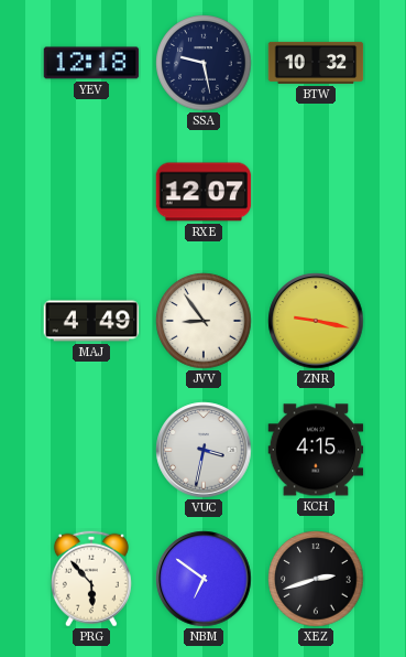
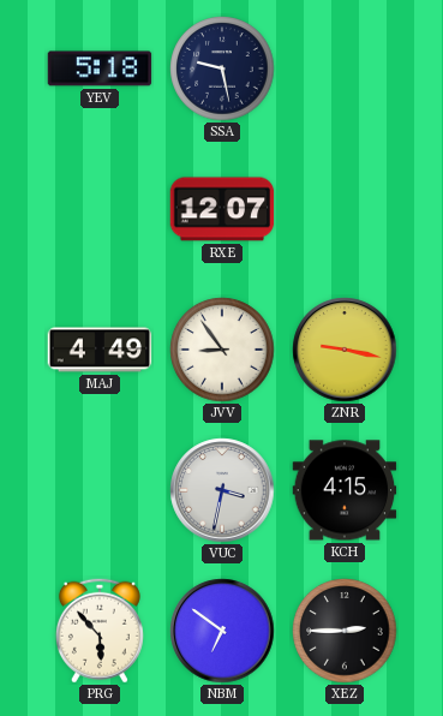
YEV: 12:18 -> 5:18
BTW: 10:32 -> none
XEZ: 2:42 -> 2:45
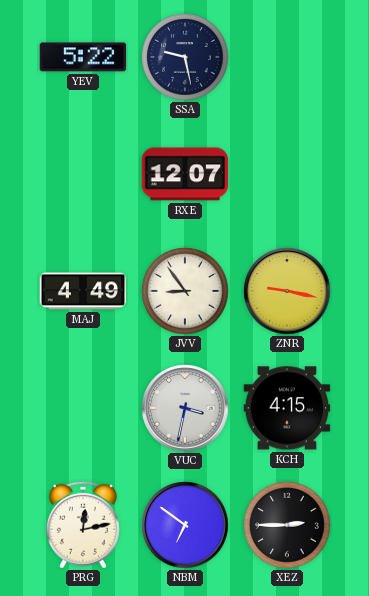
YEV: 5:18 -> 5:22
PRG: 5:53 -> 12:13
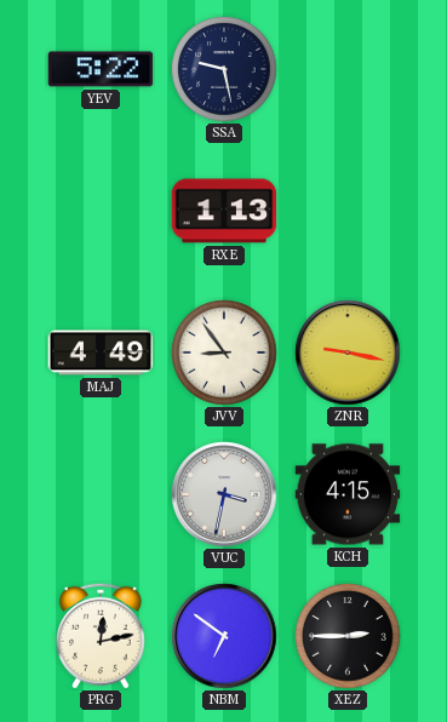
RXE: 12:07 -> 1:13
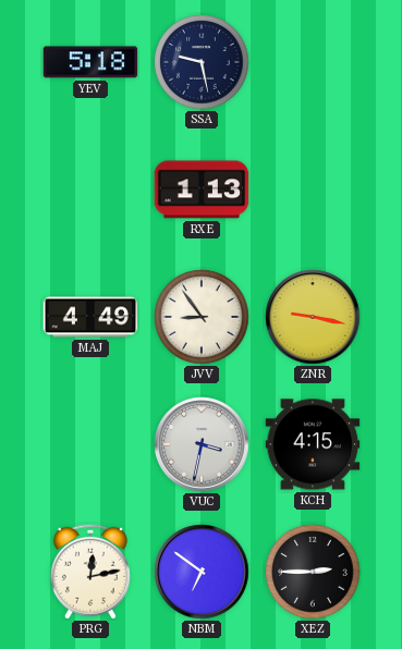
YEV: 5:22 -> 5:18
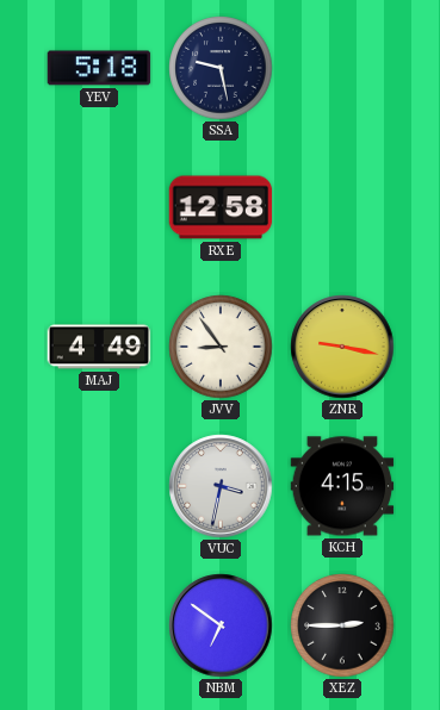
RXE: 1:13 -> 12:58
PRG: 12:13 -> none
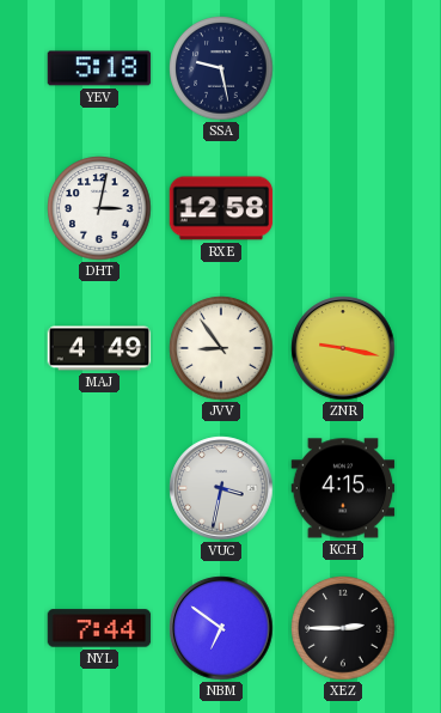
DHT: none -> 3:02
NYL: none -> 7:44
